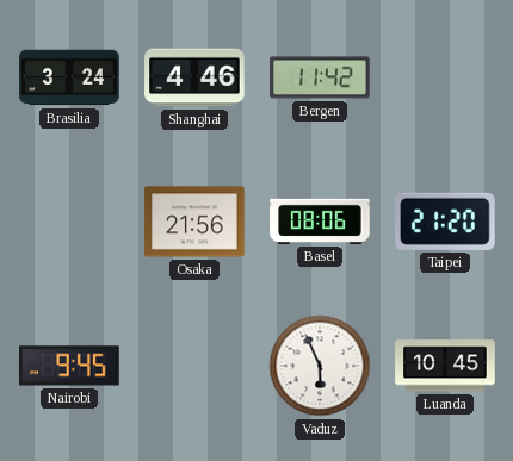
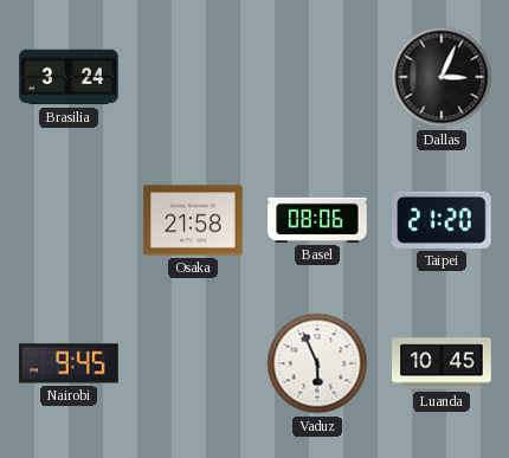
Shanghai: 4:46 -> none
Bergen: 11:42 -> none
Dallas: none -> 3:04
Osaka: 21:56 -> 21:58
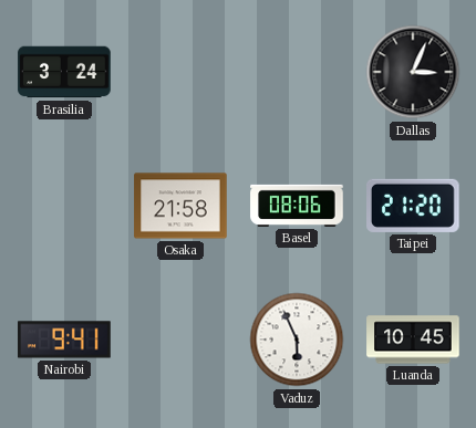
Nairobi: 9:45 -> 9:41
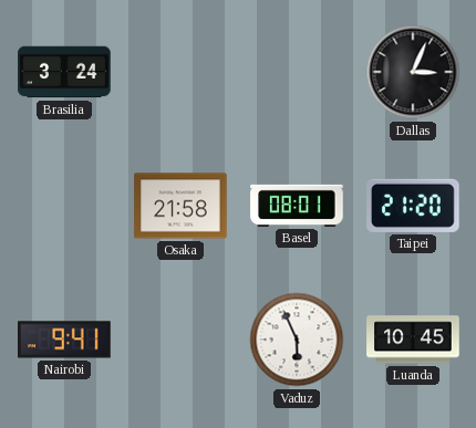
Basel: 08:06 -> 08:01
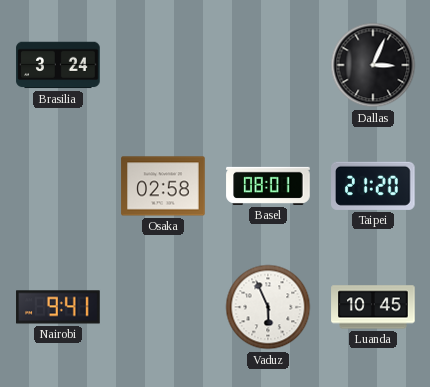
Osaka: 21:58 -> 02:58
